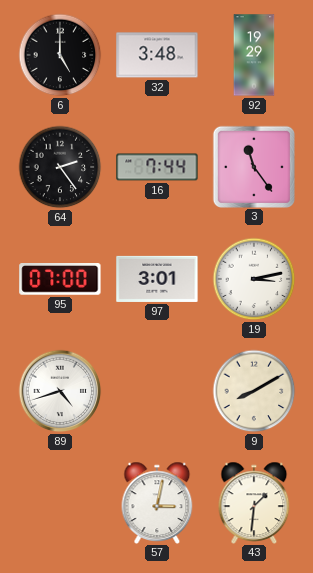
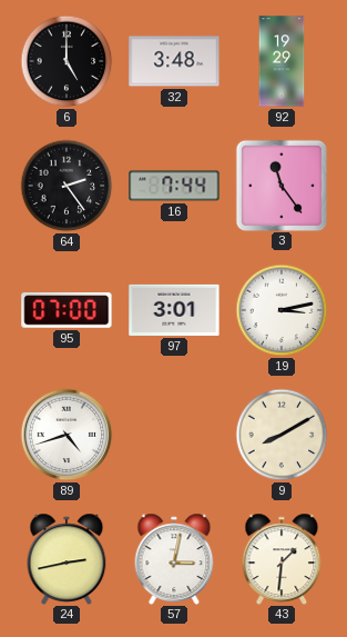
24: none -> 2:43
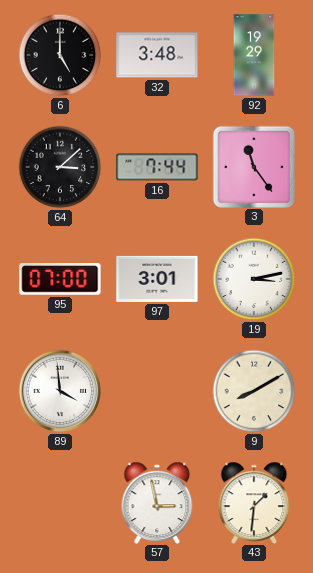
64: 2:24 -> 3:08
89: 4:42 -> 3:59
24: 2:43 -> none
57: 3:02 -> 2:58
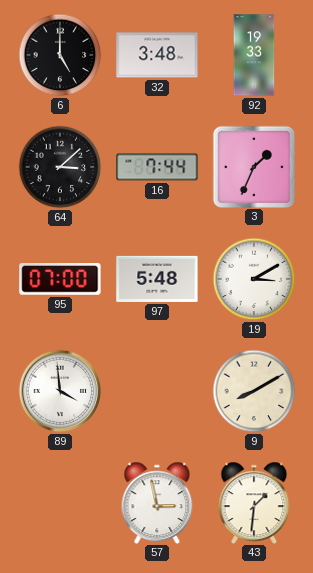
92: 19:29 -> 19:33
3: 11:24 -> 1:34
97: 3:01 -> 5:48
19: 3:13 -> 3:10
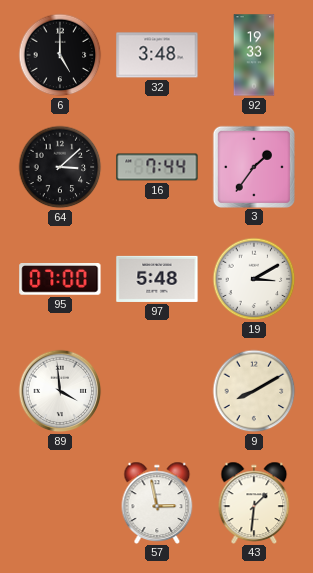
3: 1:34 -> 1:36
